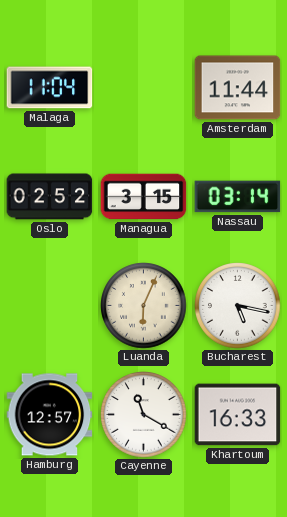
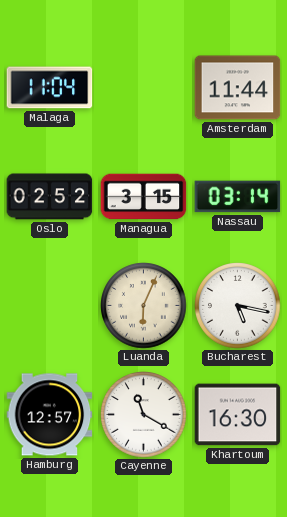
Khartoum: 16:33 -> 16:30
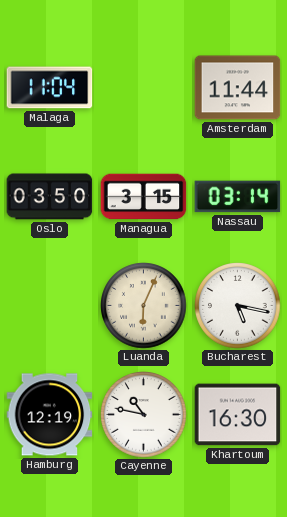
Oslo: 02:52 -> 03:50
Hamburg: 12:57 -> 12:19
Cayenne: 11:20 -> 10:47
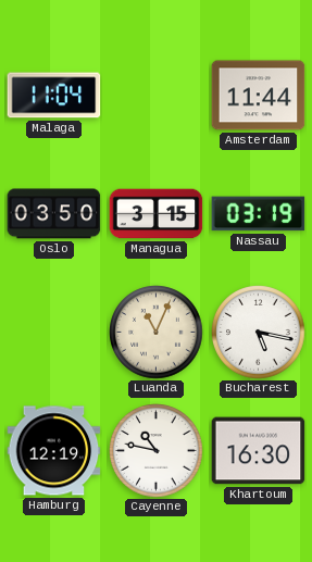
Nassau: 03:14 -> 03:19
Luanda: 6:04 -> 11:04
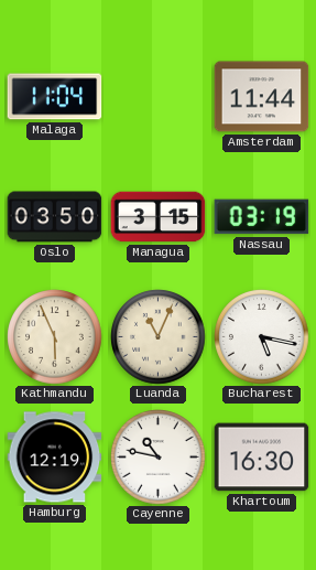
Kathmandu: none -> 5:56
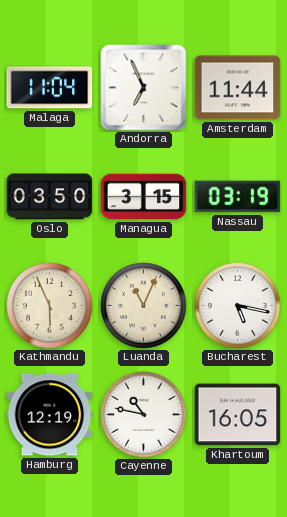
Andorra: none -> 6:56
Khartoum: 16:30 -> 16:05
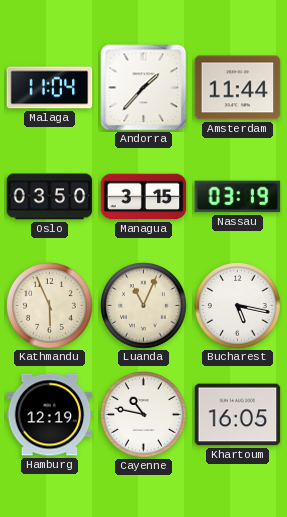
Andorra: 6:56 -> 1:37
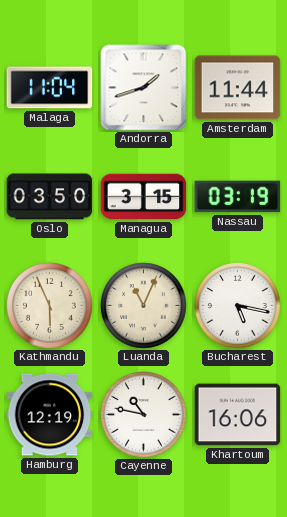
Andorra: 1:37 -> 1:42
Khartoum: 16:05 -> 16:06
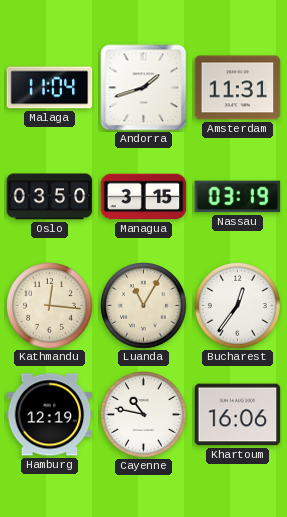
Amsterdam: 11:44 -> 11:31
Kathmandu: 5:56 -> 12:16
Luanda: 11:04 -> 11:05
Bucharest: 5:17 -> 12:36
